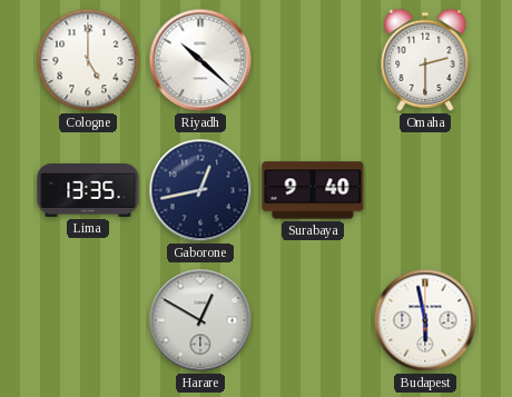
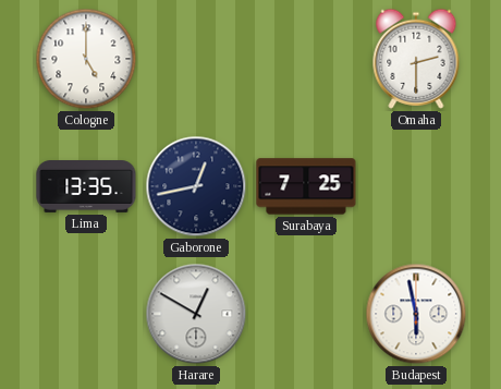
Riyadh: 10:22 -> none
Surabaya: 9:40 -> 7:25
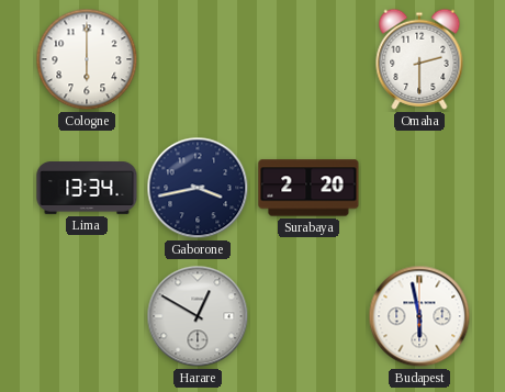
Cologne: 5:00 -> 6:00
Lima: 13:35 -> 13:34
Gaborone: 12:43 -> 3:43
Surabaya: 7:25 -> 2:20
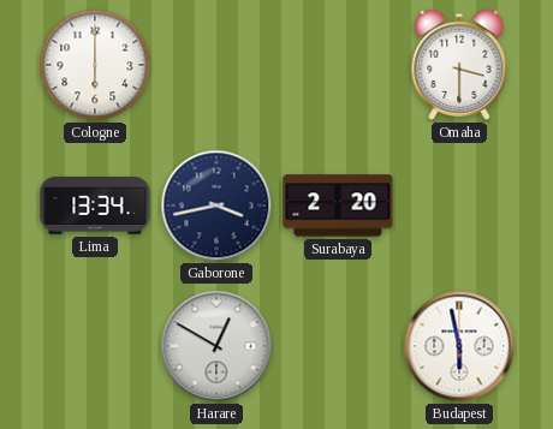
Omaha: 2:30 -> 3:30
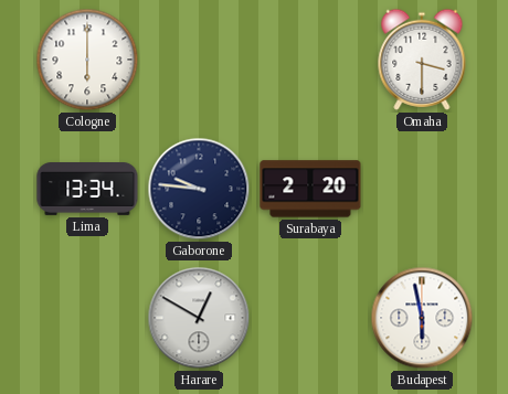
Gaborone: 3:43 -> 9:46
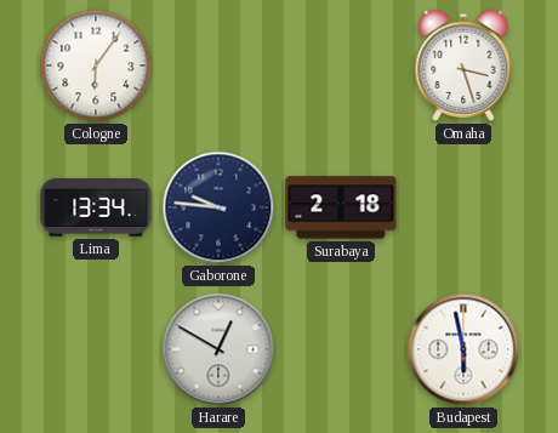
Cologne: 6:00 -> 6:06
Omaha: 3:30 -> 3:27
Surabaya: 2:20 -> 2:18
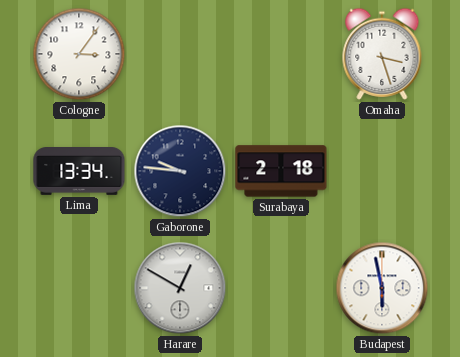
Cologne: 6:06 -> 3:06
